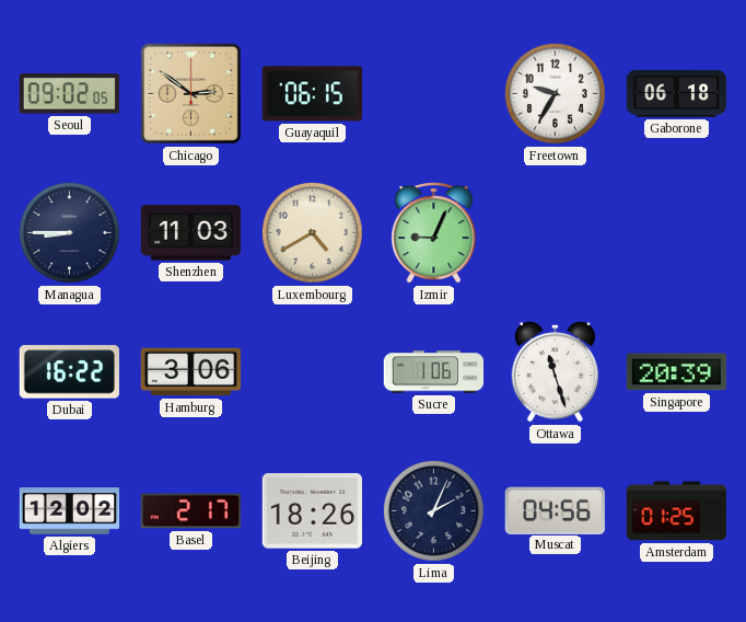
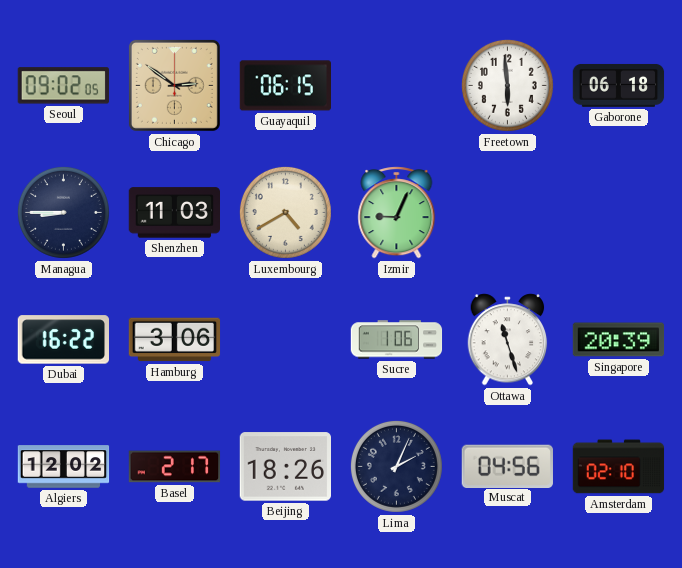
Freetown: 9:35 -> 5:59
Amsterdam: 01:25 -> 02:10
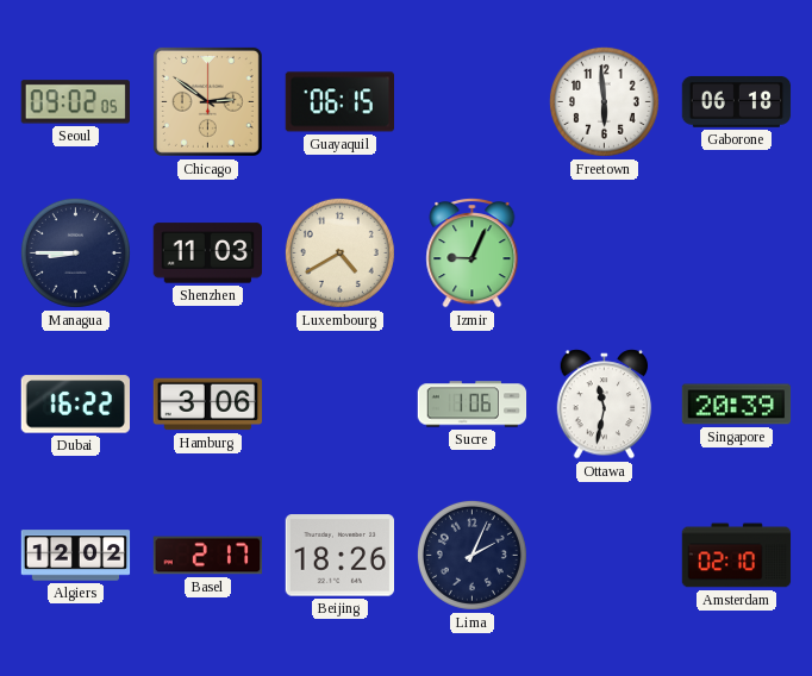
Ottawa: 11:27 -> 11:32
Muscat: 04:56 -> none
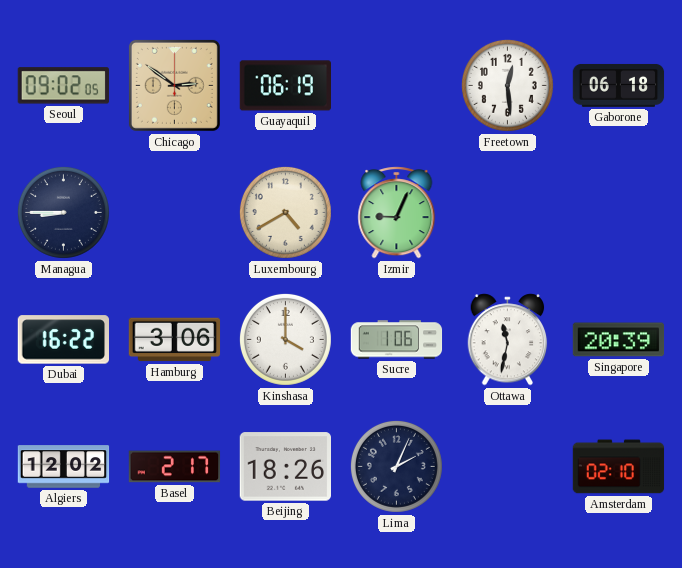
Guayaquil: 06:15 -> 06:19
Freetown: 5:59 -> 12:29
Shenzhen: 11:03 -> none
Kinshasa: none -> 4:00
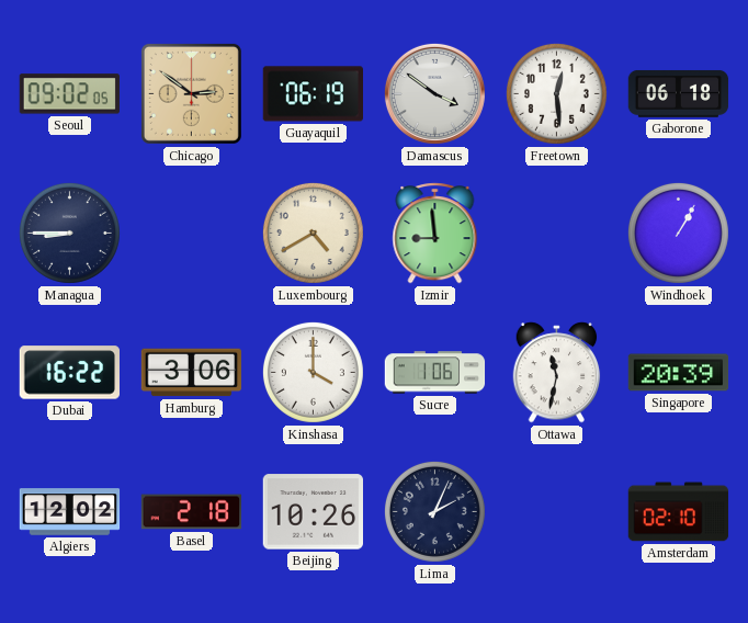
Damascus: none -> 3:51
Izmir: 9:04 -> 8:59
Windhoek: none -> 1:05
Basel: 2:17 -> 2:18
Beijing: 18:26 -> 10:26
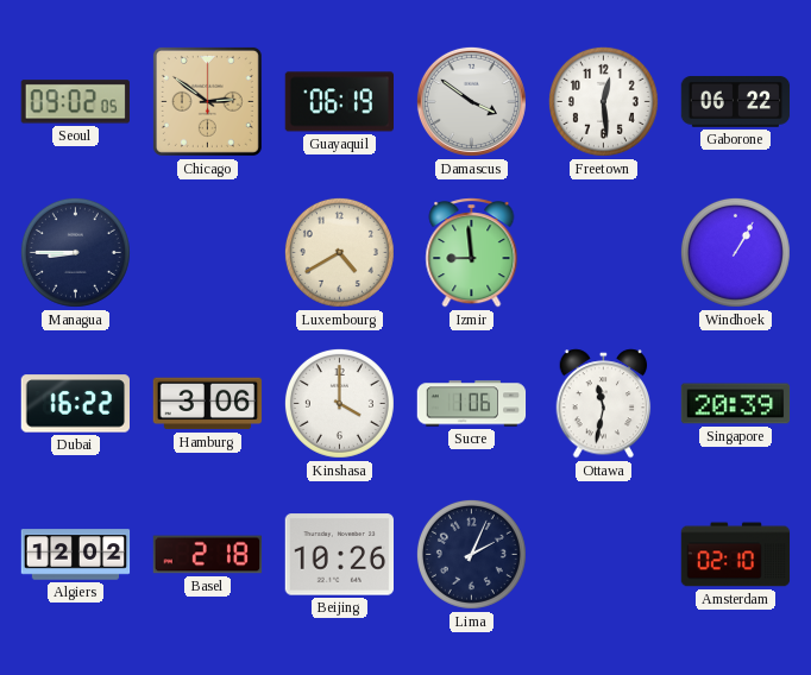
Gaborone: 06:18 -> 06:22
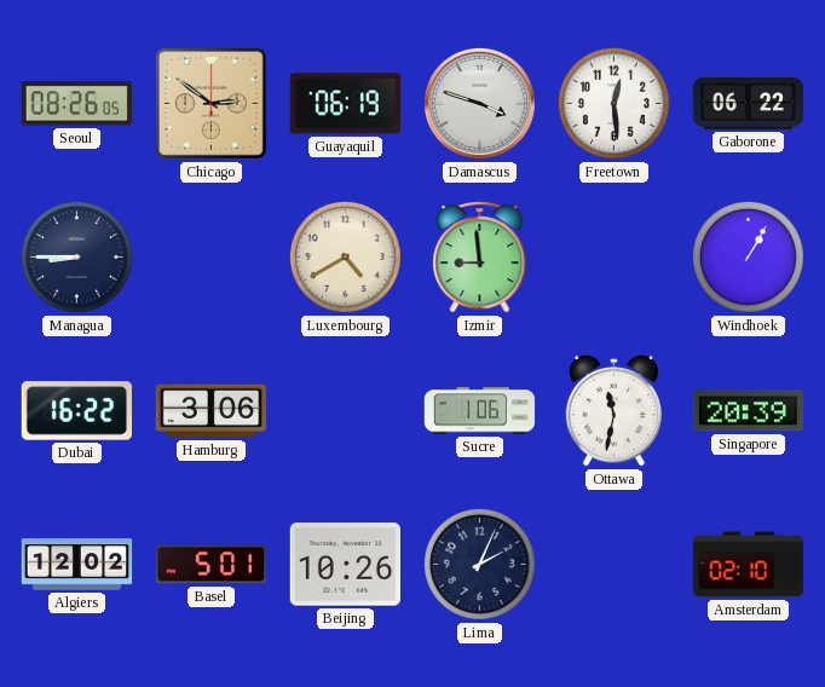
Seoul: 09:02 -> 08:26
Damascus: 3:51 -> 3:48
Kinshasa: 4:00 -> none
Basel: 2:18 -> 5:01
